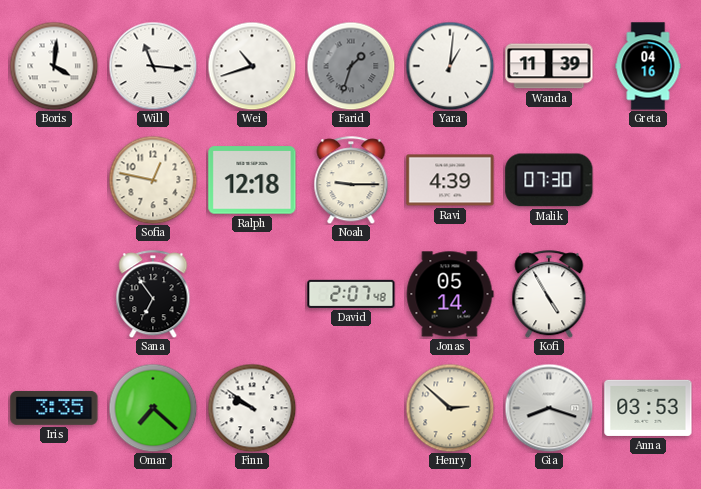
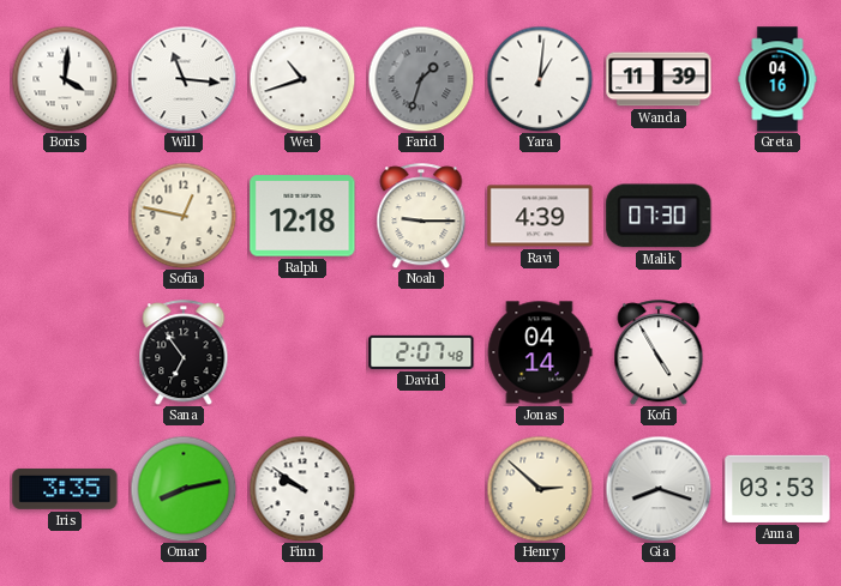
Jonas: 05:14 -> 04:14
Omar: 7:22 -> 8:13
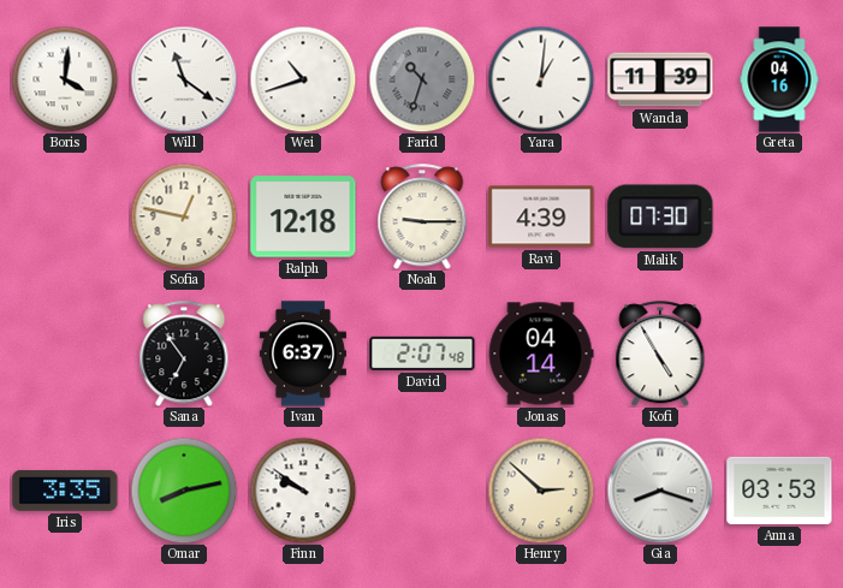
Will: 11:16 -> 11:21
Farid: 1:33 -> 10:33
Ivan: none -> 6:37
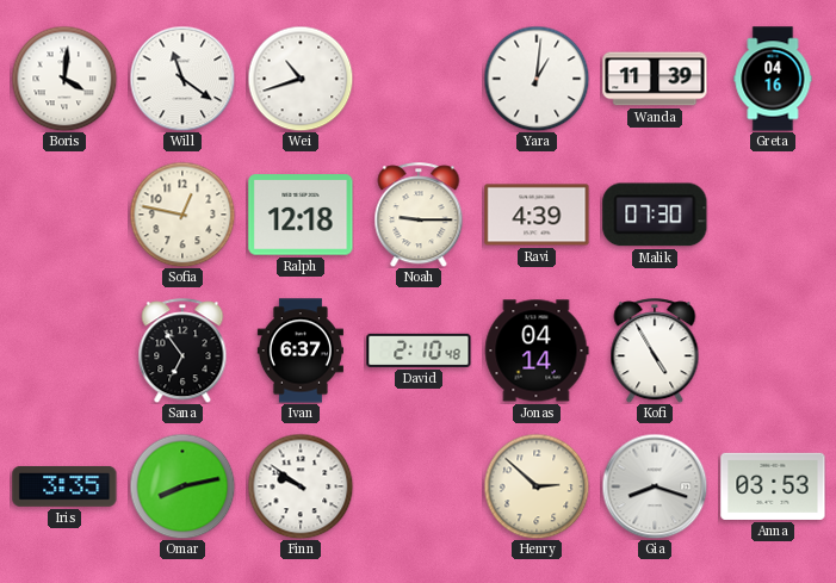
Farid: 10:33 -> none
David: 2:07 -> 2:10
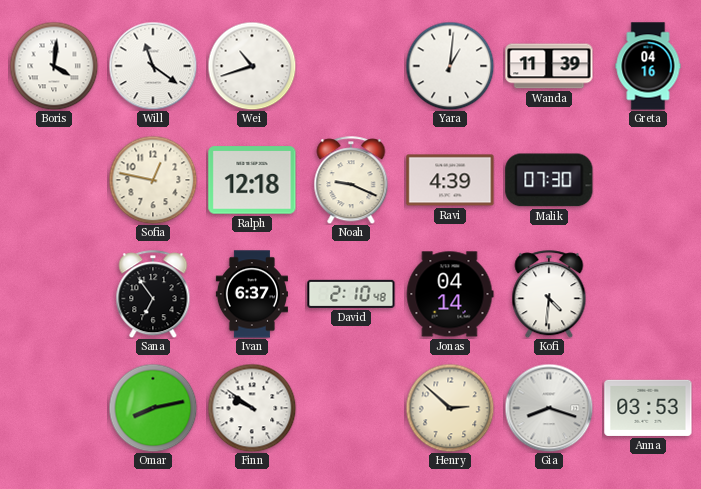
Noah: 9:15 -> 9:19
Kofi: 4:55 -> 4:31
Iris: 3:35 -> none
